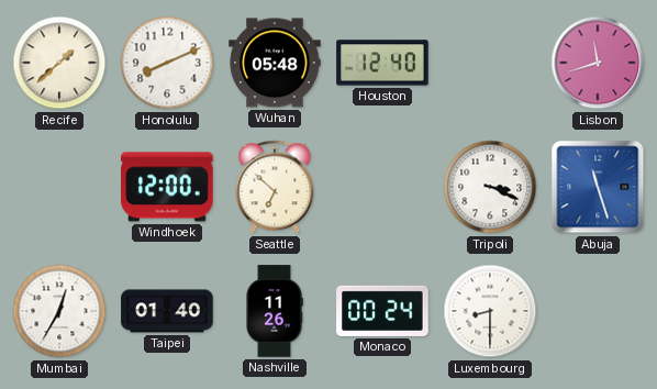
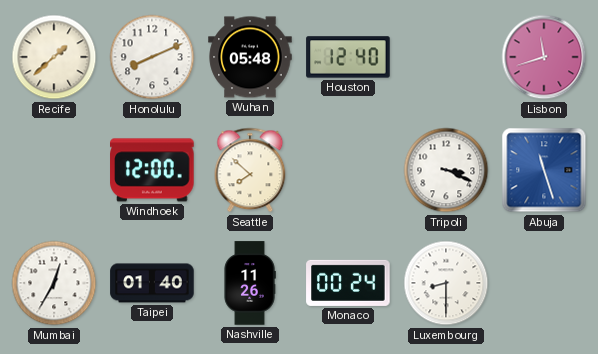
Seattle: 6:52 -> 7:52
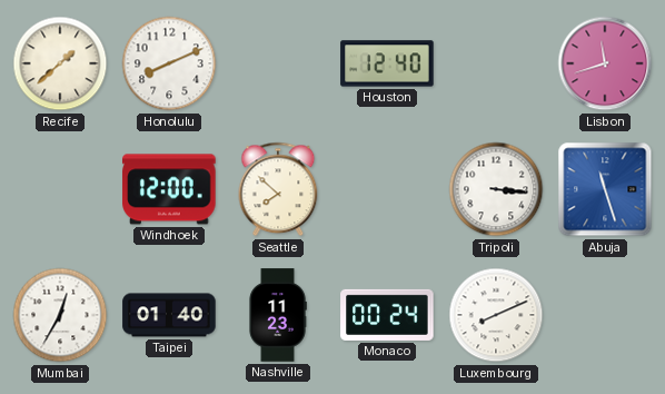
Wuhan: 05:48 -> none
Tripoli: 3:19 -> 3:16
Nashville: 11:26 -> 11:23
Luxembourg: 8:30 -> 8:11
